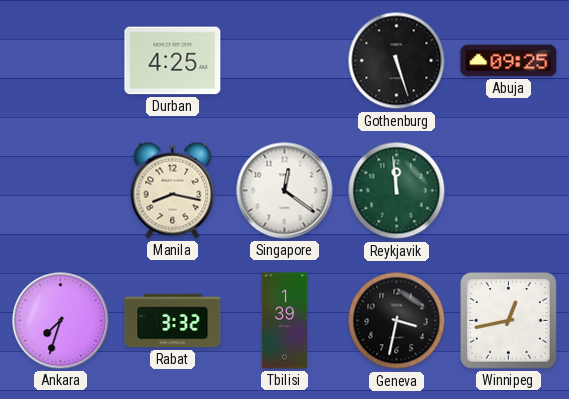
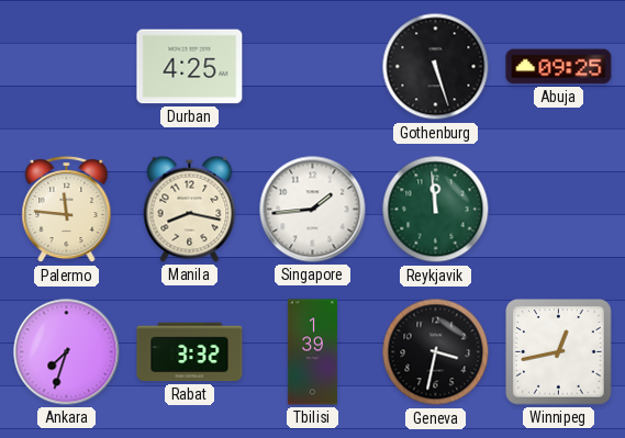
Palermo: none -> 11:46
Singapore: 12:21 -> 1:44
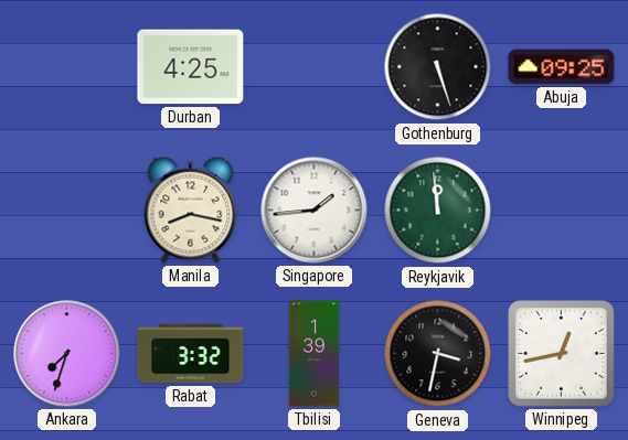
Palermo: 11:46 -> none
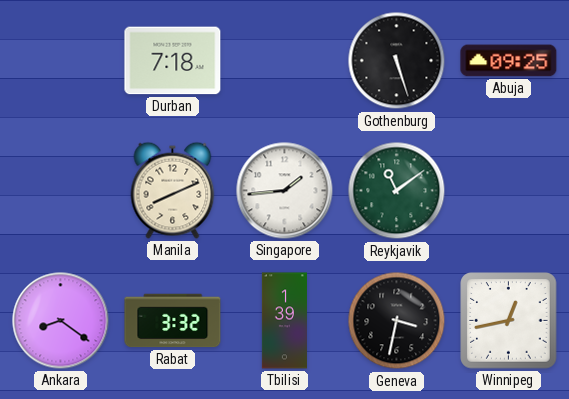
Durban: 4:25 -> 7:18
Manila: 8:17 -> 8:11
Reykjavik: 11:59 -> 11:09
Ankara: 7:33 -> 8:21
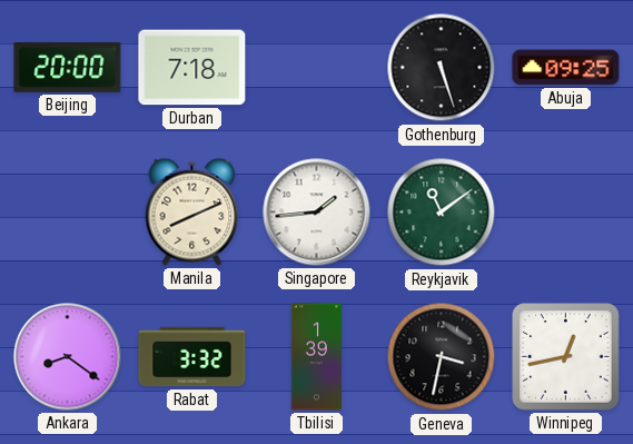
Beijing: none -> 20:00
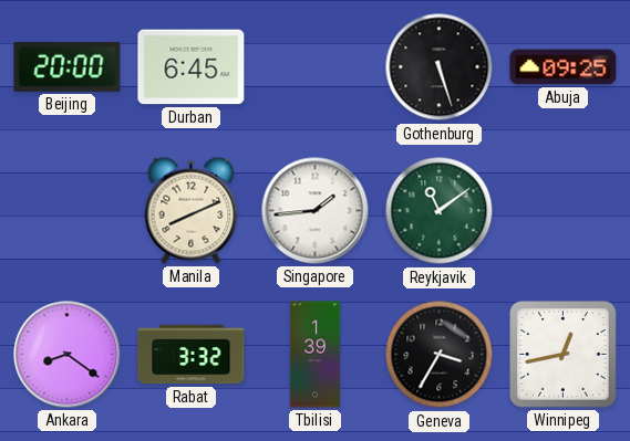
Durban: 7:18 -> 6:45
Geneva: 3:32 -> 3:35
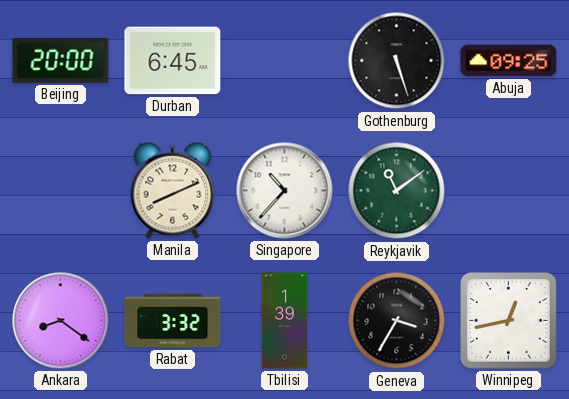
Singapore: 1:44 -> 10:37
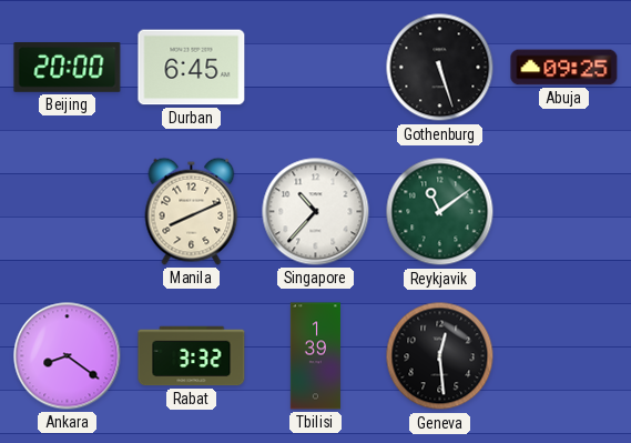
Geneva: 3:35 -> 12:29
Winnipeg: 12:43 -> none
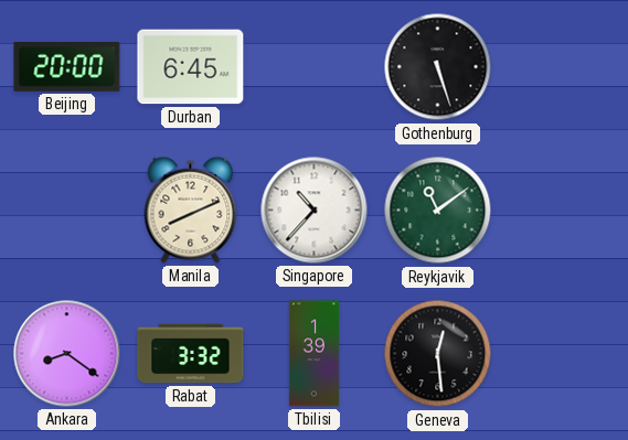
Abuja: 09:25 -> none
